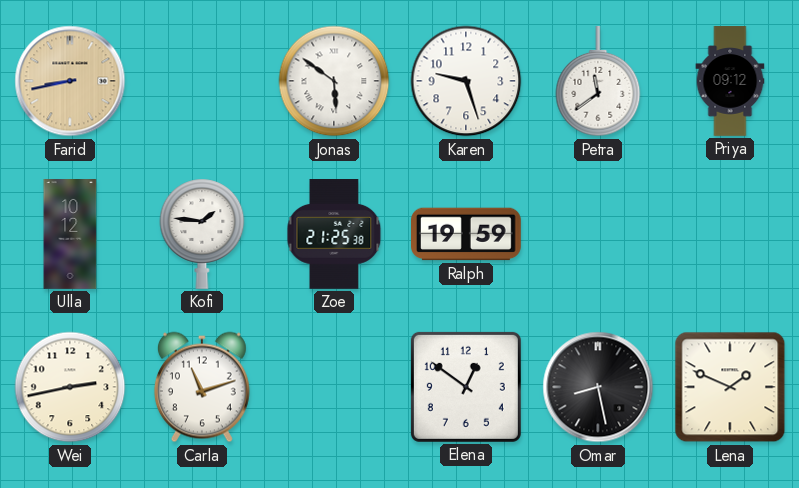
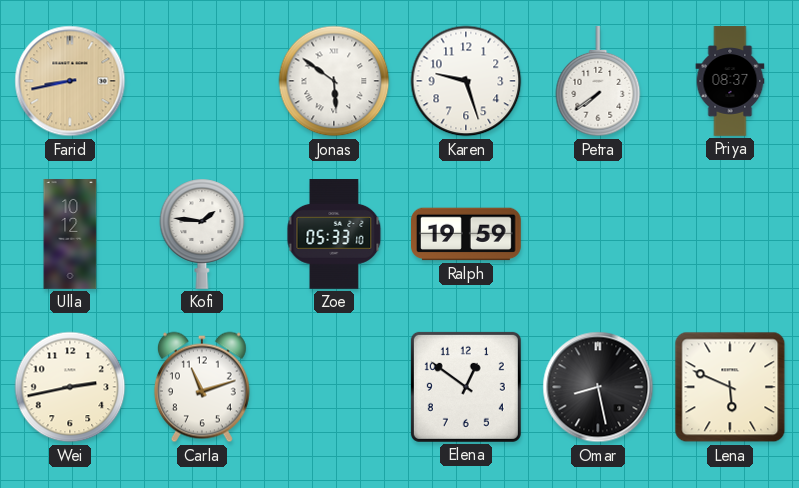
Petra: 11:39 -> 7:39
Priya: 09:12 -> 08:37
Zoe: 21:25 -> 05:33
Lena: 1:49 -> 5:49
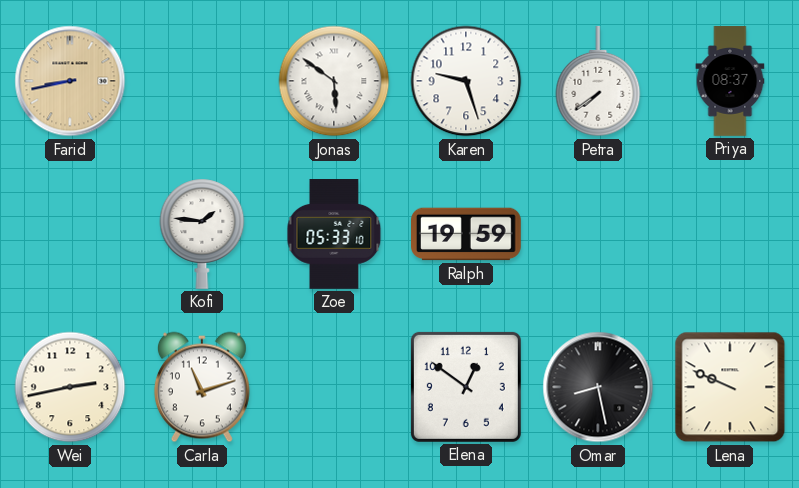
Ulla: 10:12 -> none
Lena: 5:49 -> 9:49
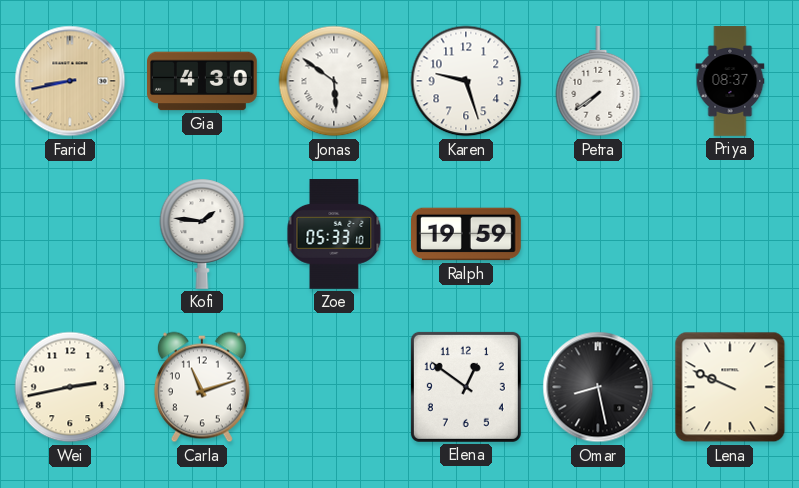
Gia: none -> 4:30
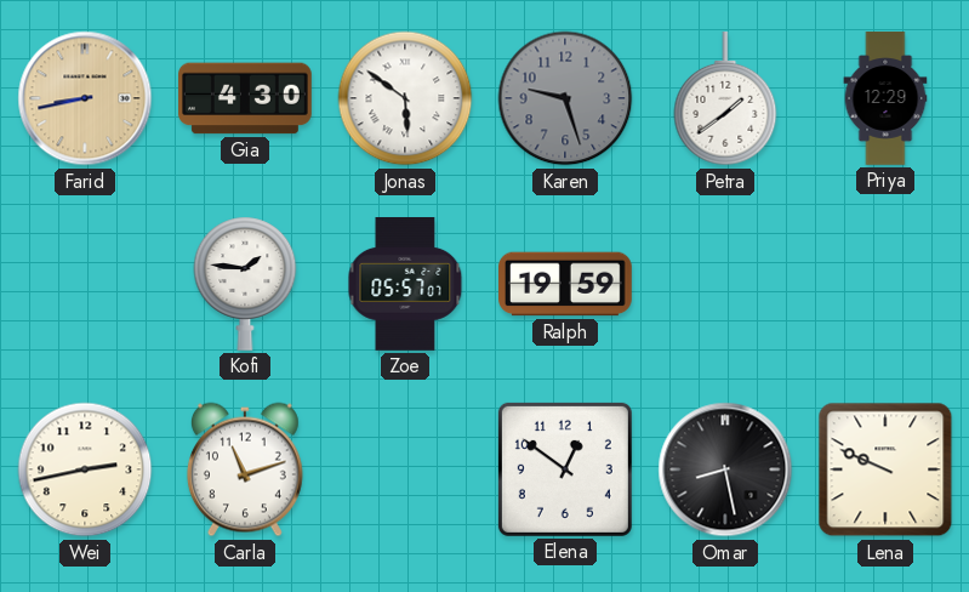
Karen dial: white -> grey
Petra: 7:39 -> 1:39
Priya: 08:37 -> 12:29
Zoe: 05:33 -> 05:57
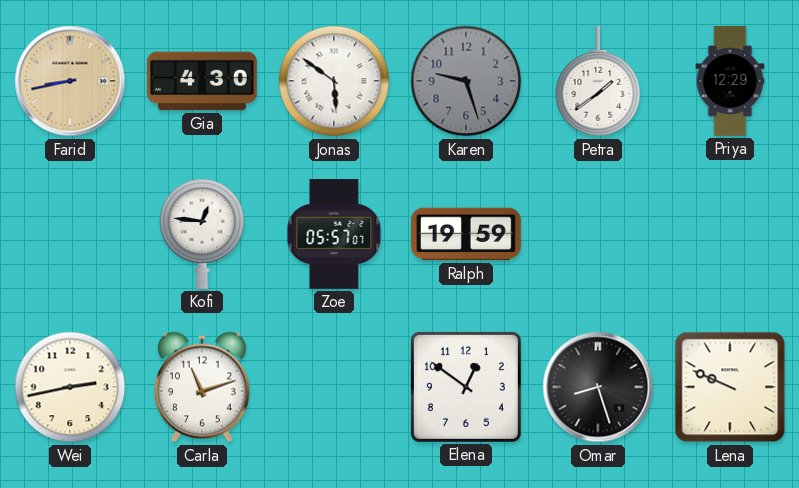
Kofi: 1:46 -> 12:46
Omar: 8:28 -> 8:27
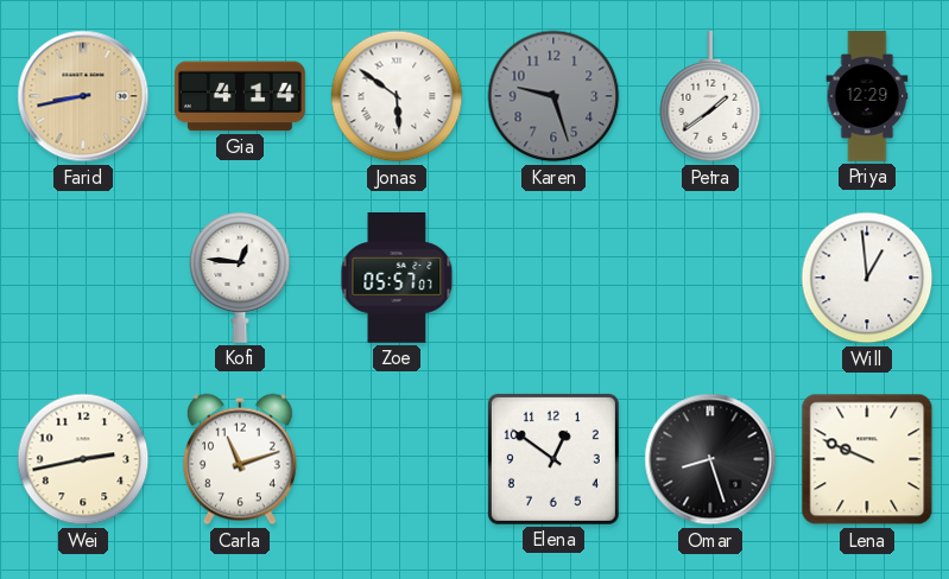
Gia: 4:30 -> 4:14
Ralph: 19:59 -> none
Will: none -> 12:59
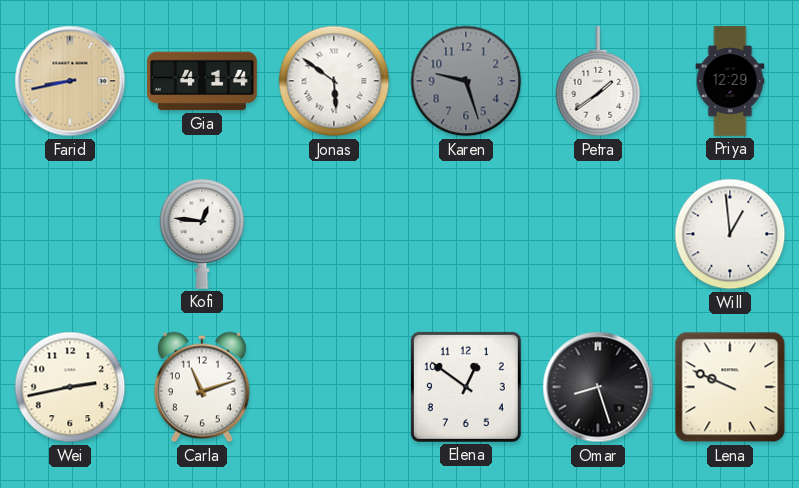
Zoe: 05:57 -> none
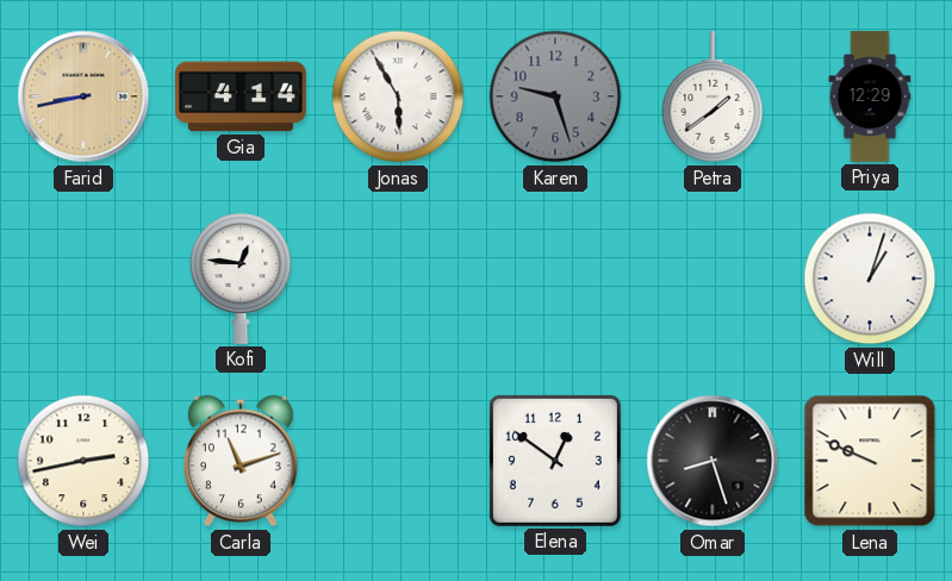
Jonas: 5:51 -> 5:55
Will: 12:59 -> 1:03
